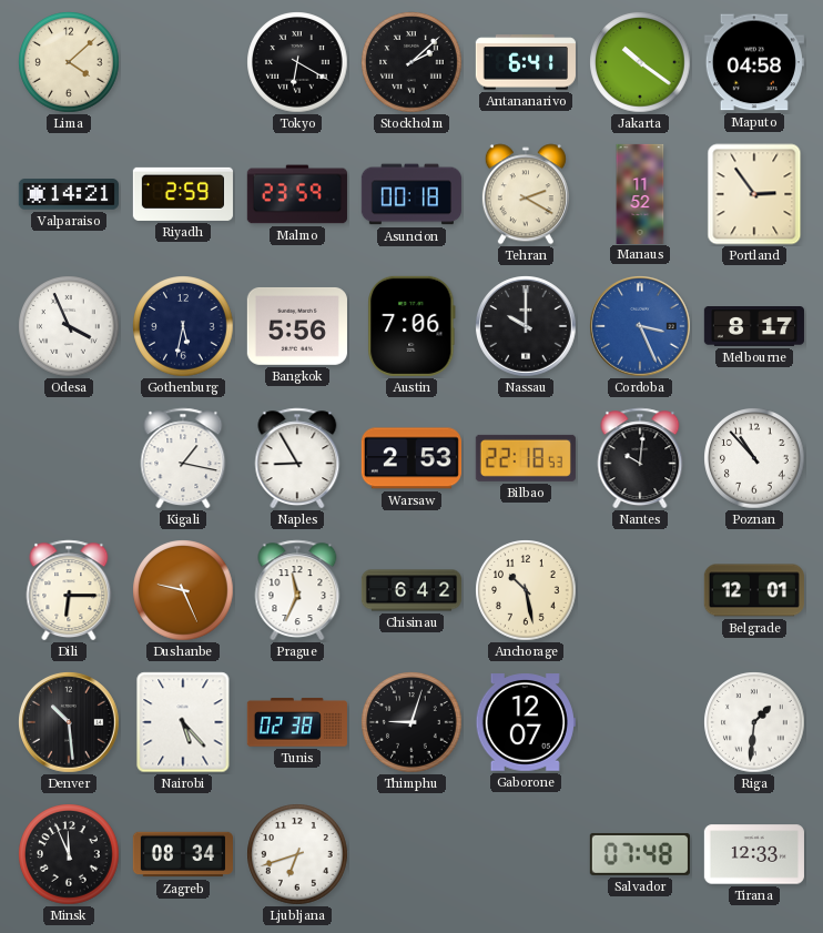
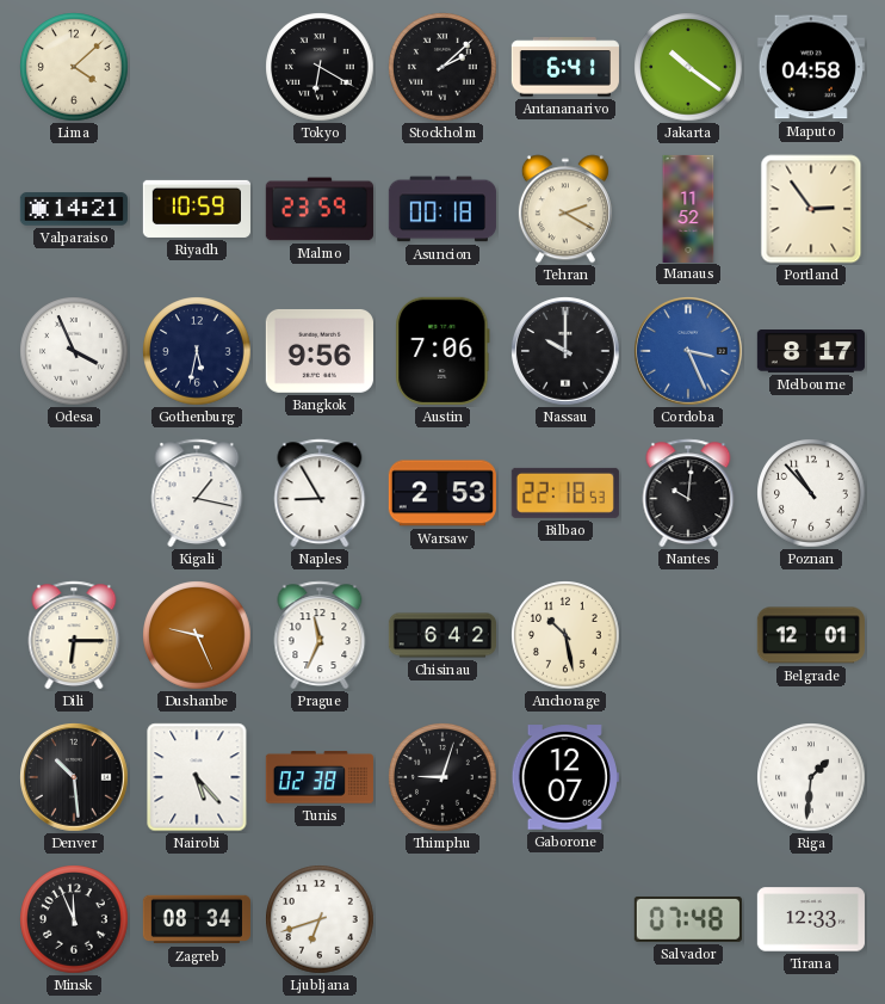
Riyadh: 2:59 -> 10:59
Bangkok: 5:56 -> 9:56
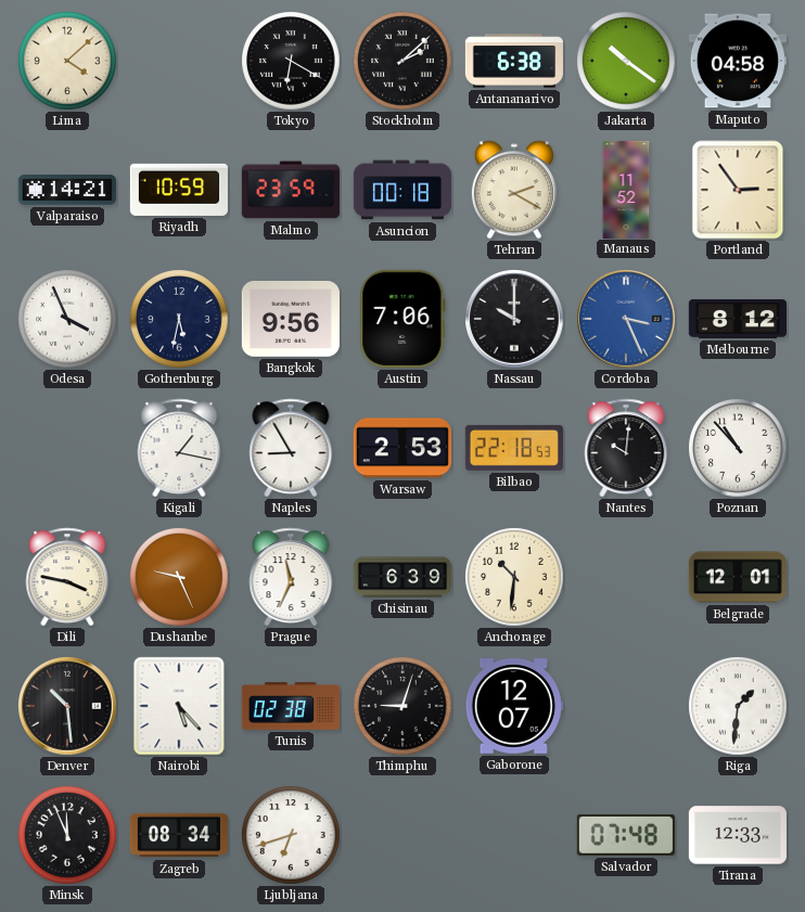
Antananarivo: 6:41 -> 6:38
Melbourne: 8:17 -> 8:12
Dili: 6:15 -> 3:47
Chisinau: 6:42 -> 6:39
Anchorage: 10:28 -> 10:31
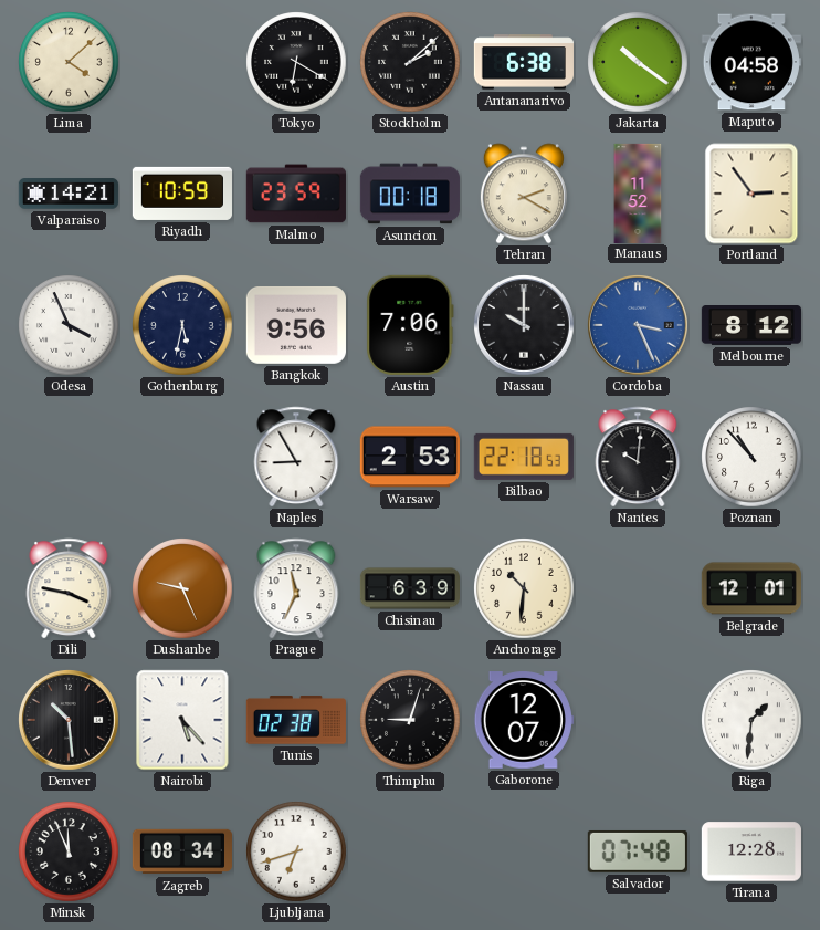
Kigali: 1:17 -> none
Tirana: 12:33 -> 12:28
